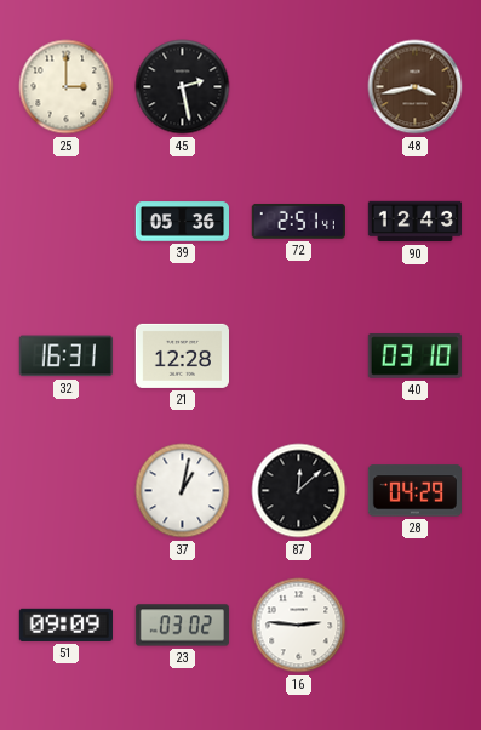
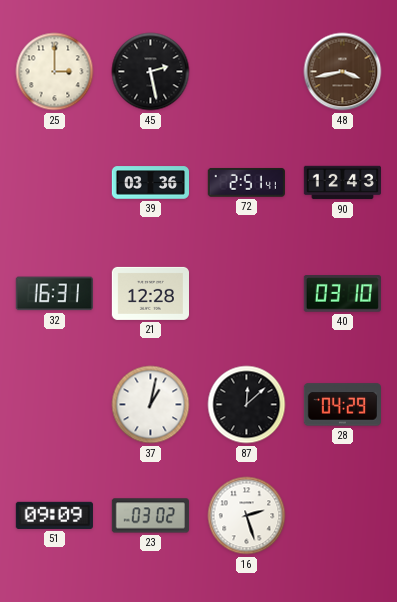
39: 05:36 -> 03:36
16: 2:46 -> 2:27
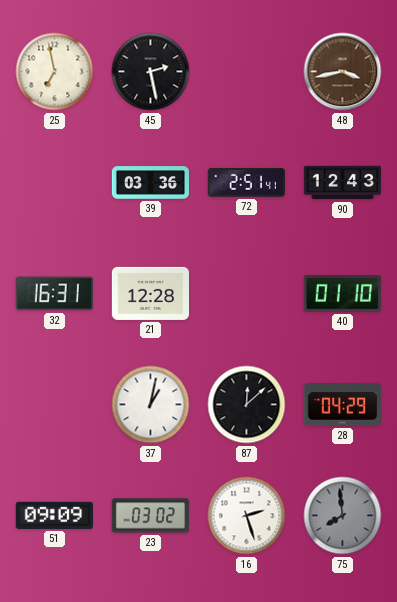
25: 3:00 -> 6:58
40: 03:10 -> 01:10
75: none -> 7:59
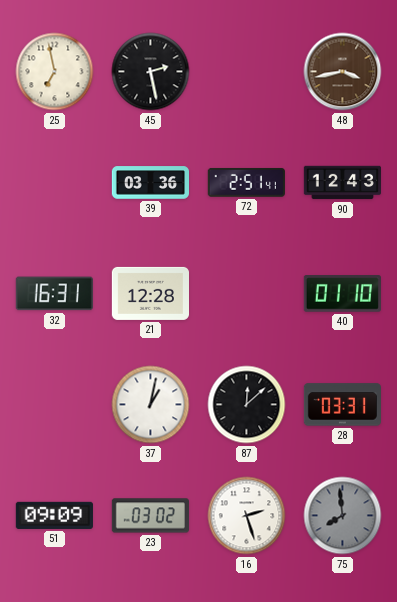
28: 04:29 -> 03:31
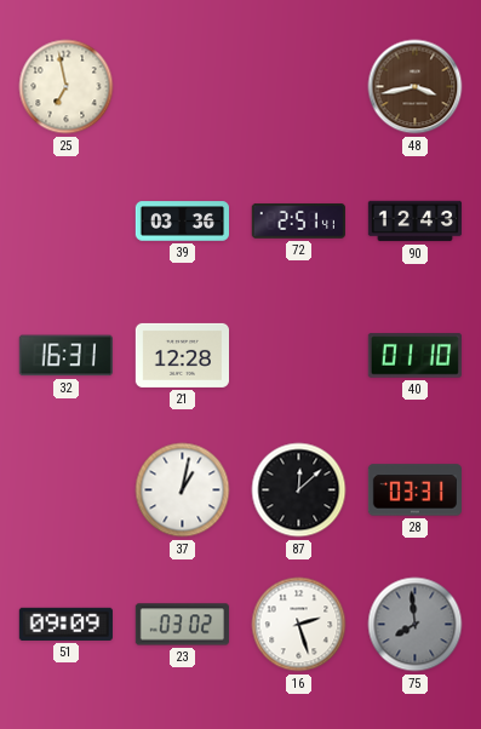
45: 2:28 -> none
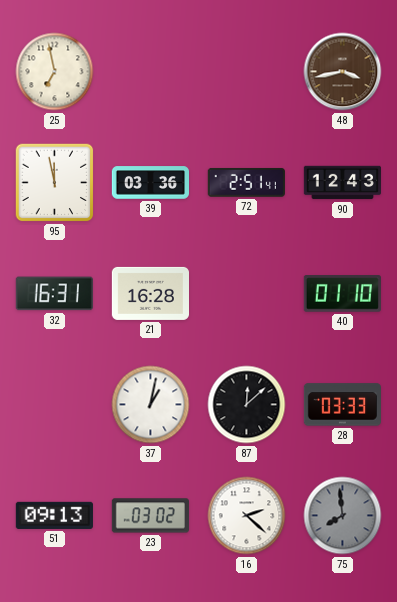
95: none -> 11:58
21: 12:28 -> 16:28
28: 03:31 -> 03:33
51: 09:09 -> 09:13
16: 2:27 -> 2:22
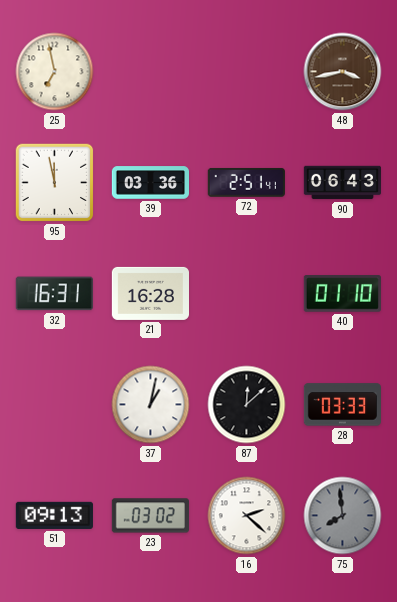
90: 12:43 -> 06:43
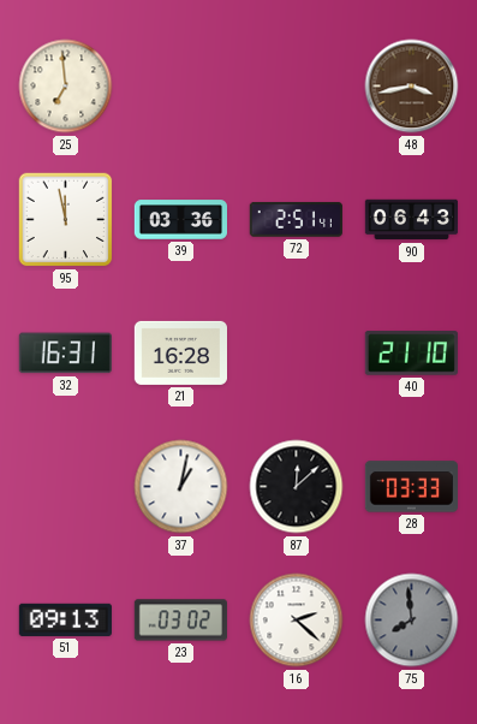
25: 6:58 -> 6:59
40: 01:10 -> 21:10
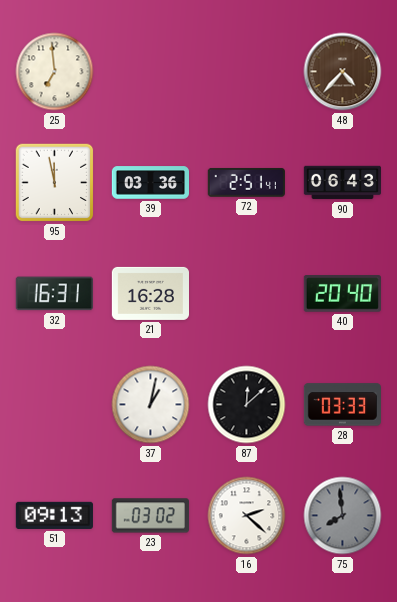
48: 3:43 -> 4:37
40: 21:10 -> 20:40
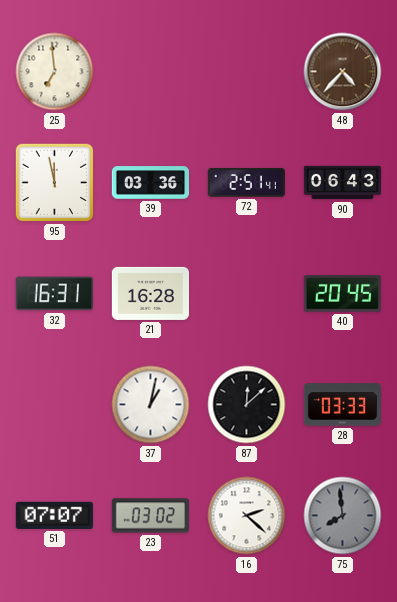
40: 20:40 -> 20:45
51: 09:13 -> 07:07
